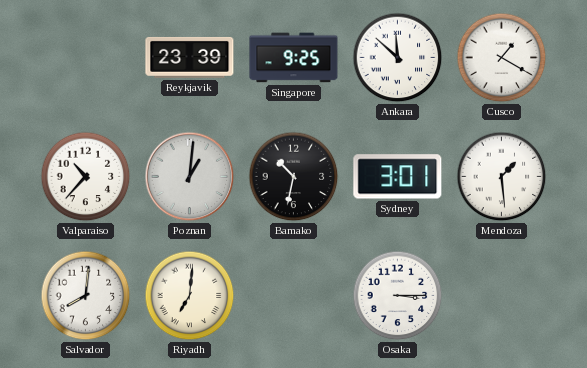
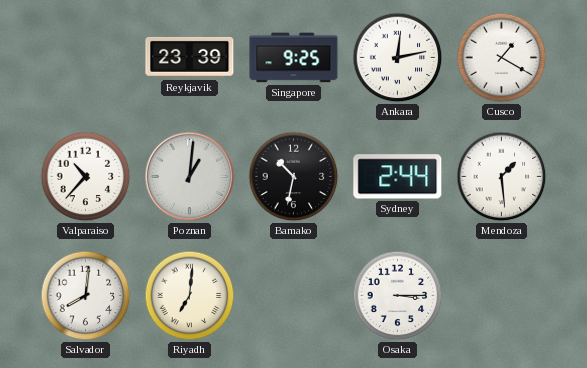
Ankara: 11:52 -> 12:13
Sydney: 3:01 -> 2:44
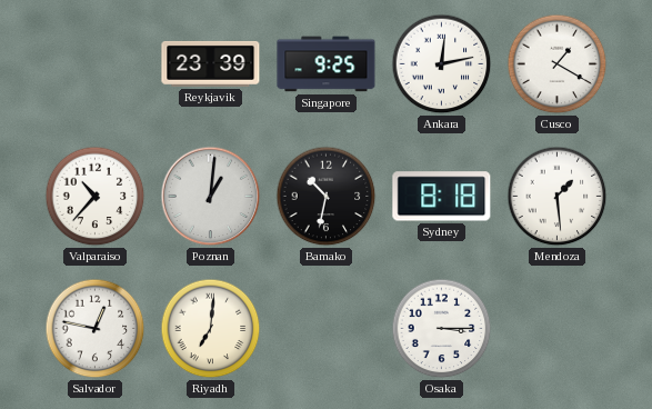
Sydney: 2:44 -> 8:18
Salvador: 8:01 -> 12:47
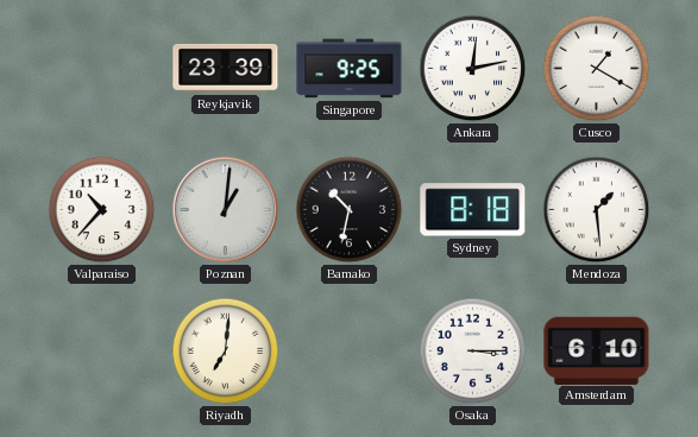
Salvador: 12:47 -> none
Amsterdam: none -> 6:10
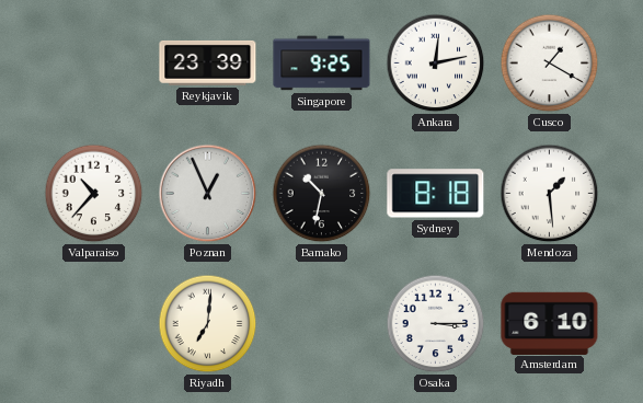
Poznan: 1:01 -> 12:56
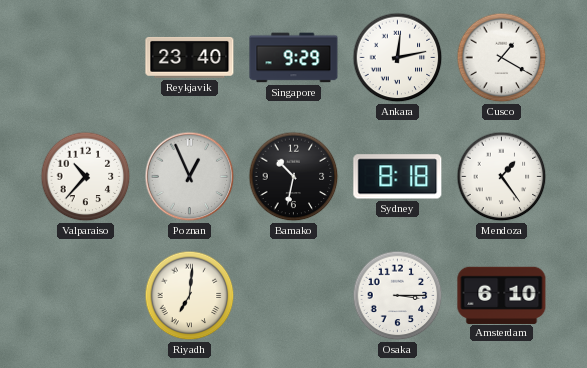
Reykjavik: 23:39 -> 23:40
Singapore: 9:25 -> 9:29
Mendoza: 1:29 -> 1:24
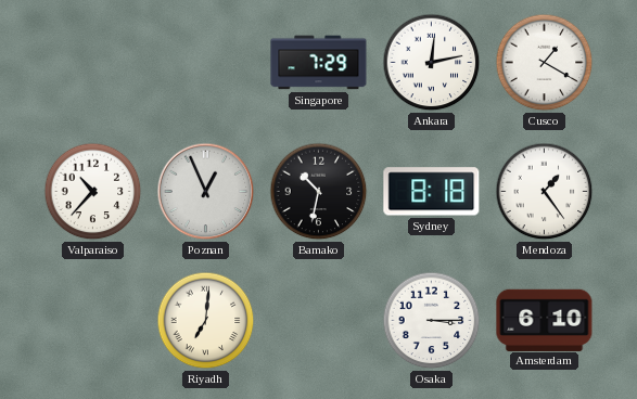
Reykjavik: 23:40 -> none
Singapore: 9:29 -> 7:29
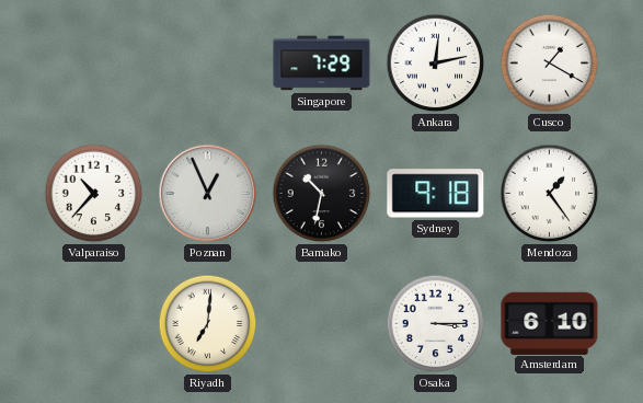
Sydney: 8:18 -> 9:18
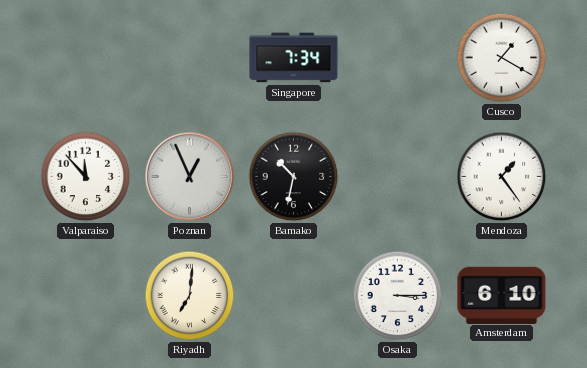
Singapore: 7:29 -> 7:34
Ankara: 12:13 -> none
Valparaiso: 10:37 -> 11:53
Sydney: 9:18 -> none
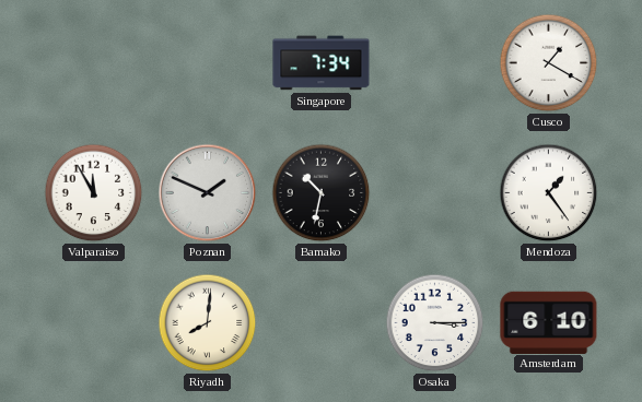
Valparaiso: 11:53 -> 11:55
Poznan: 12:56 -> 1:49
Riyadh: 7:01 -> 8:01
